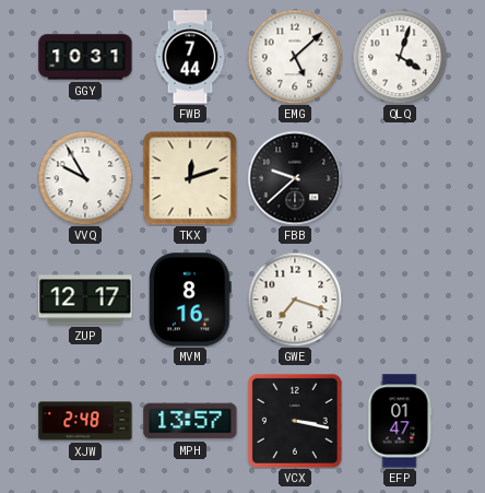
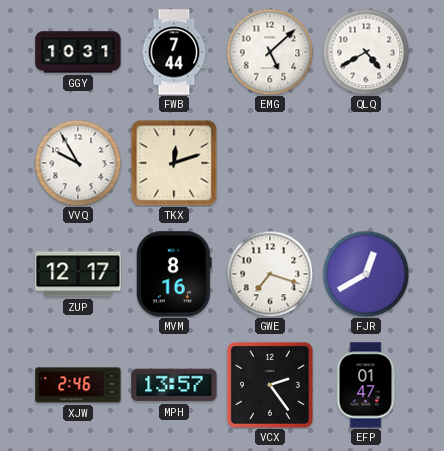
QLQ: 4:03 -> 4:40
FBB: 9:38 -> none
FJR: none -> 12:40
XJW: 2:48 -> 2:46
VCX: 3:17 -> 2:24
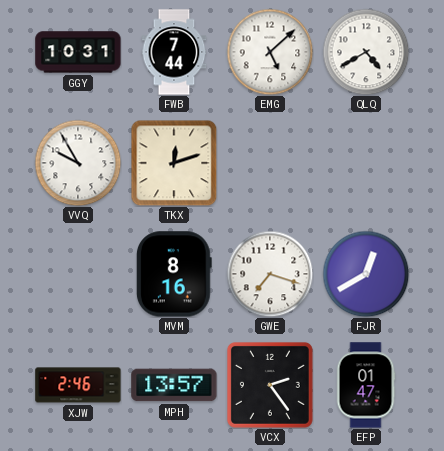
ZUP: 12:17 -> none
